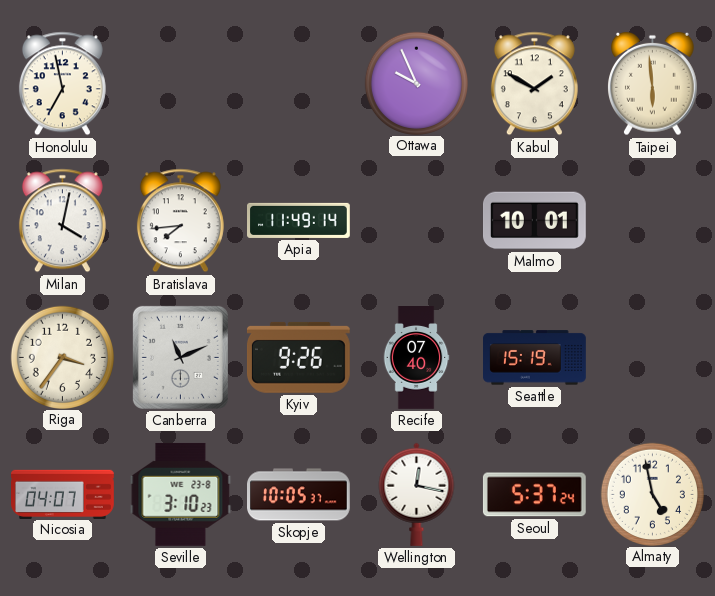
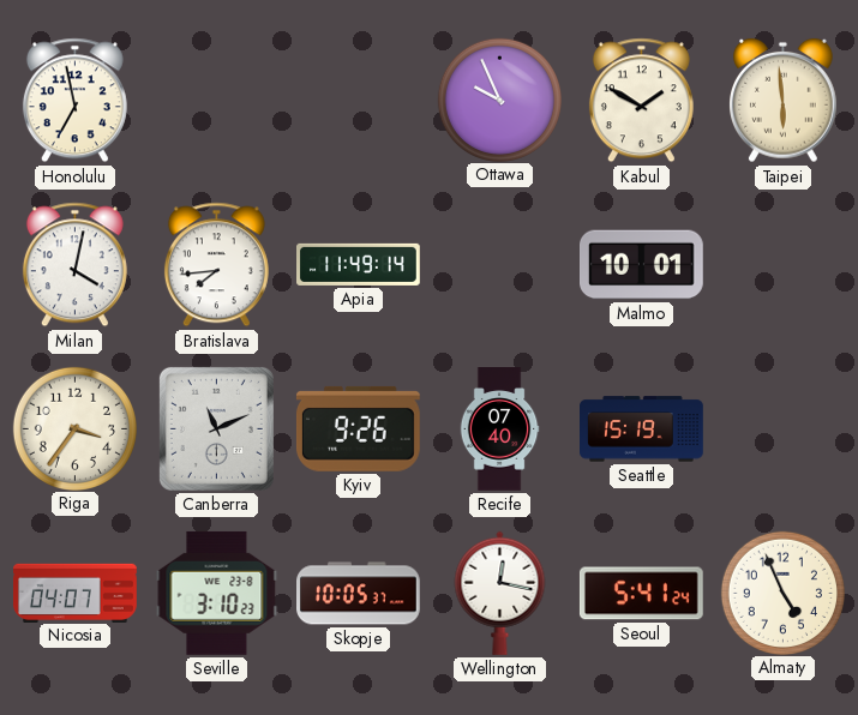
Seoul: 5:37 -> 5:41
Almaty: 4:58 -> 4:56
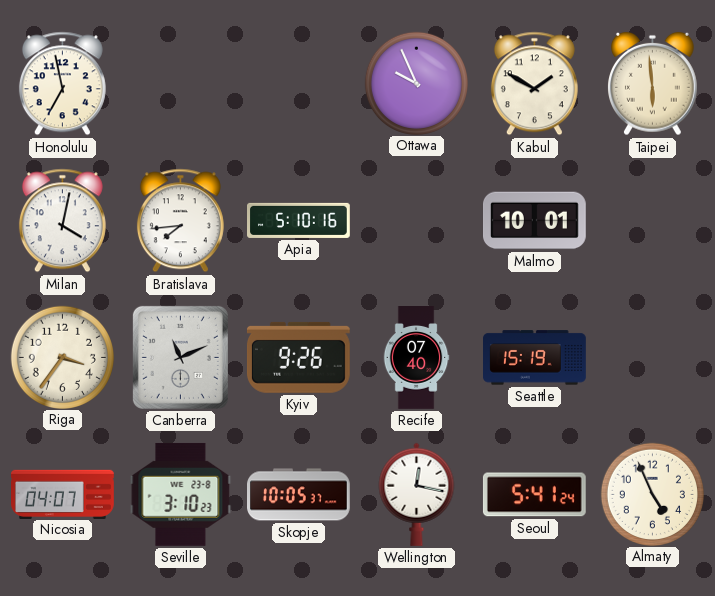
Apia: 11:49 -> 5:10
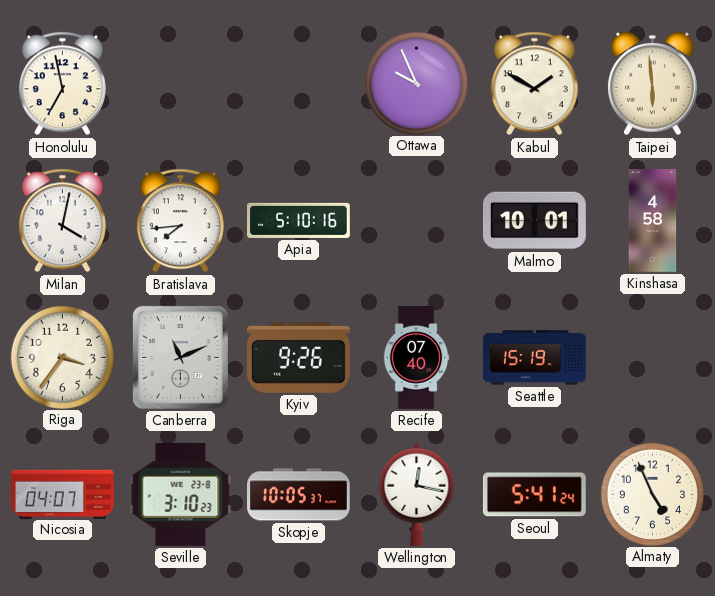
Kinshasa: none -> 4:58
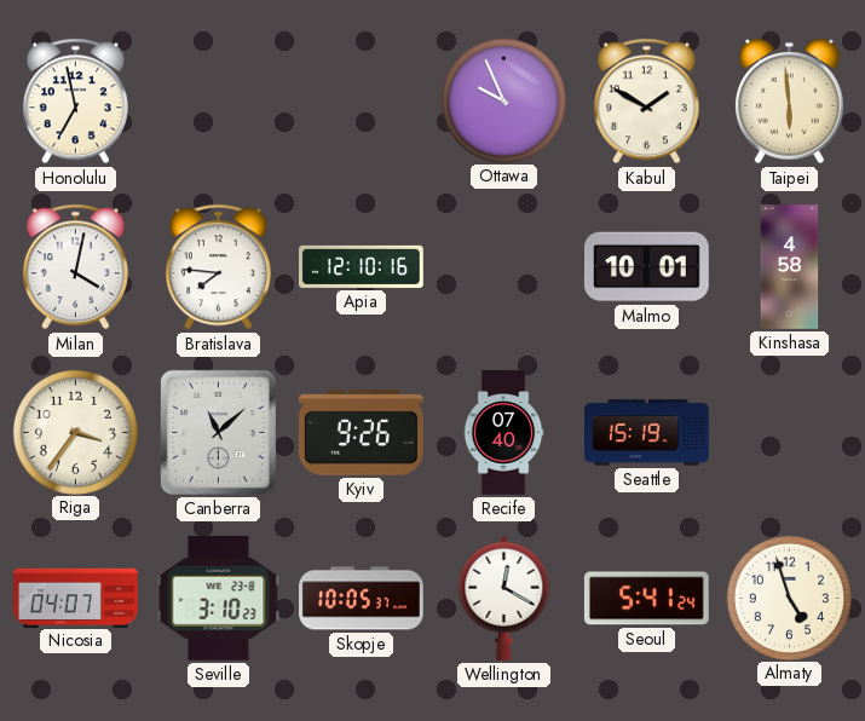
Bratislava: 7:44 -> 7:46
Apia: 5:10 -> 12:10
Canberra: 11:11 -> 11:08
Wellington: 12:17 -> 12:20
Almaty: 4:56 -> 4:57
